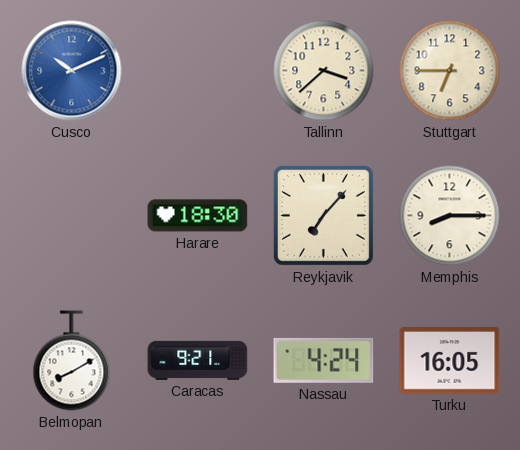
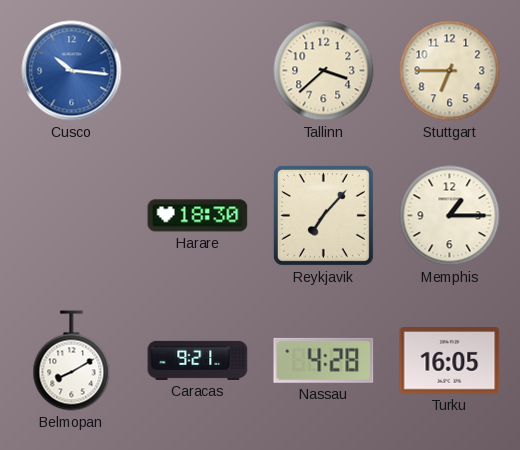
Cusco: 10:11 -> 10:16
Memphis: 8:15 -> 1:15
Nassau: 4:24 -> 4:28
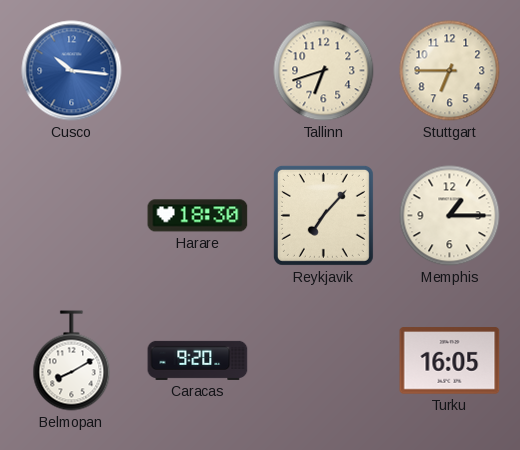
Tallinn: 3:38 -> 6:42
Caracas: 9:21 -> 9:20
Nassau: 4:28 -> none
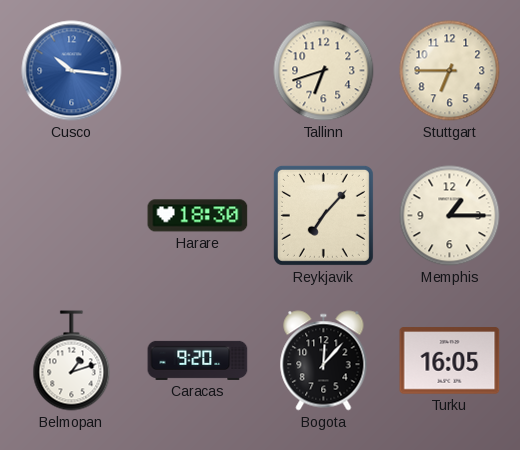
Belmopan: 8:10 -> 1:12
Bogota: none -> 12:07
